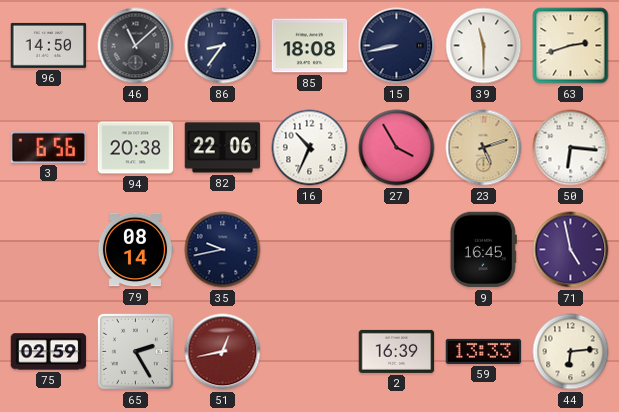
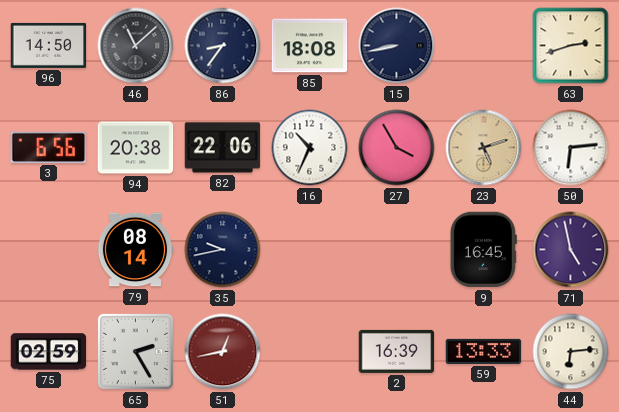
39: 11:30 -> none
50: 6:16 -> 6:14
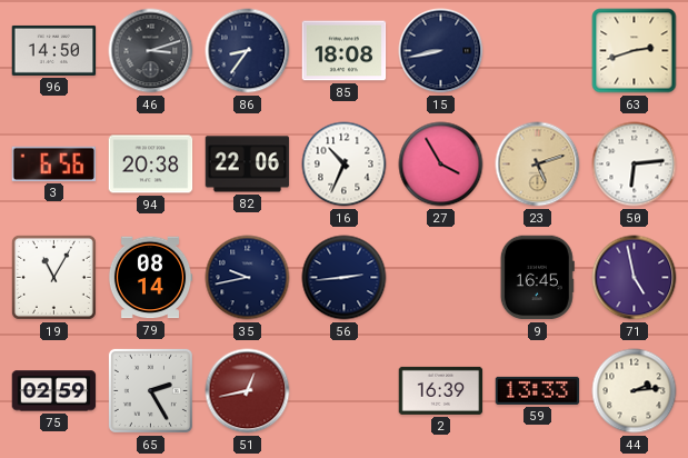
46: 11:08 -> 3:12
19: none -> 11:05
56: none -> 2:44
44: 6:14 -> 2:14
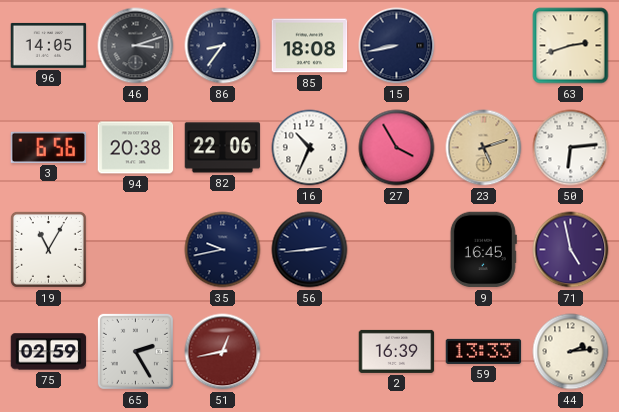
96: 14:50 -> 14:05
79: 08:14 -> none
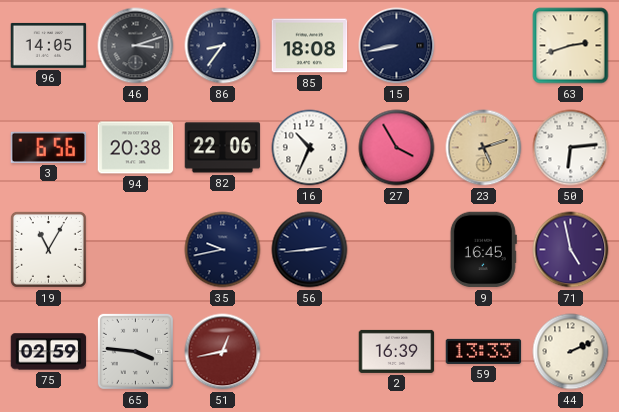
65: 2:25 -> 3:46
44: 2:14 -> 2:11
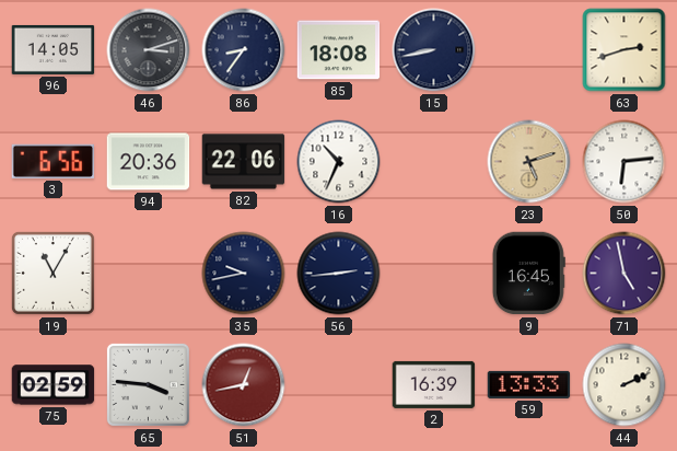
94: 20:38 -> 20:36
27: 3:55 -> none
